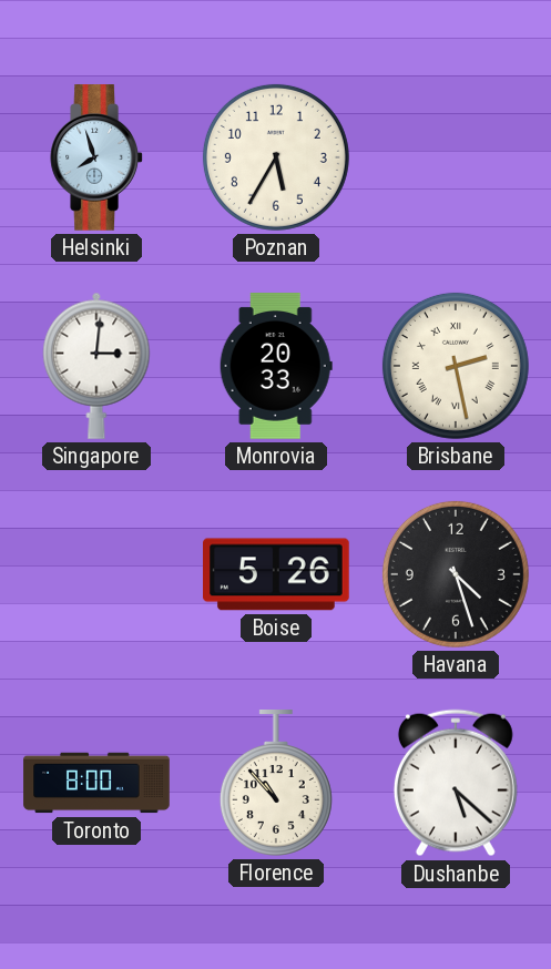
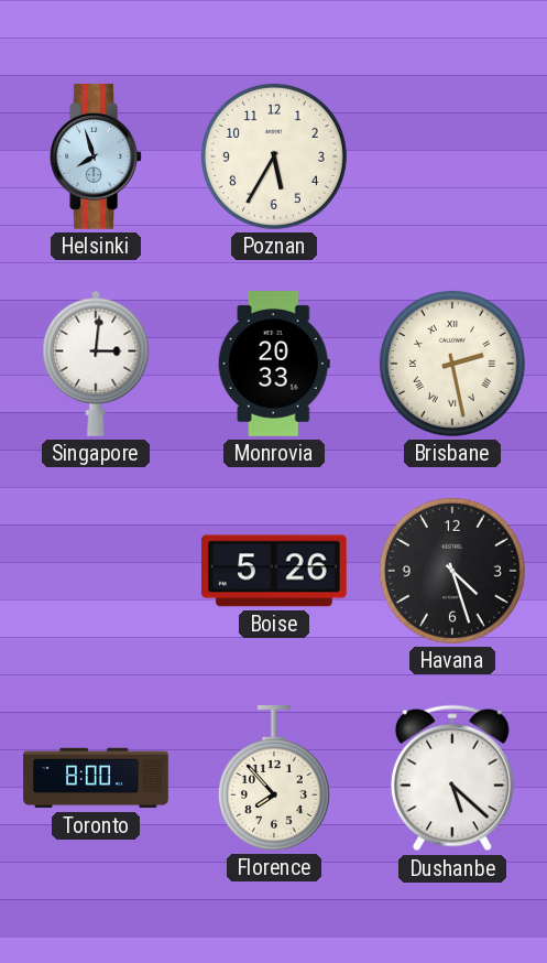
Florence: 10:53 -> 7:53
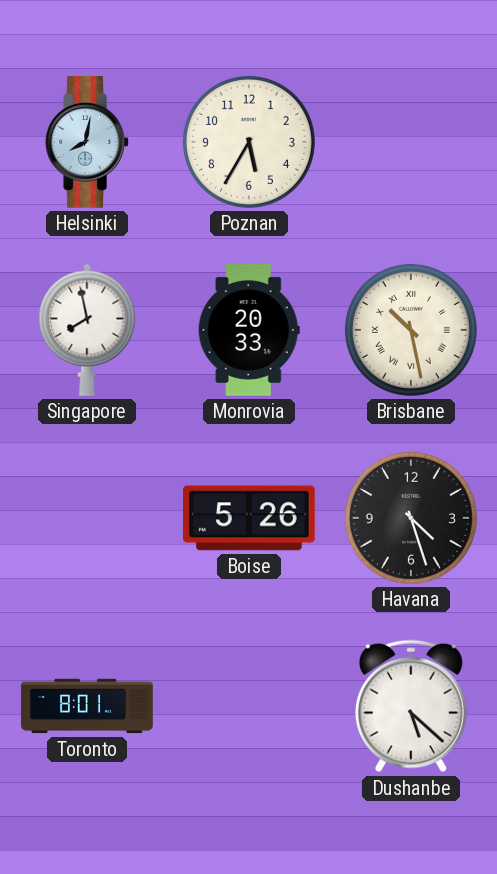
Helsinki: 7:57 -> 8:02
Singapore: 3:01 -> 7:58
Brisbane: 2:28 -> 10:28
Toronto: 8:00 -> 8:01
Florence: 7:53 -> none
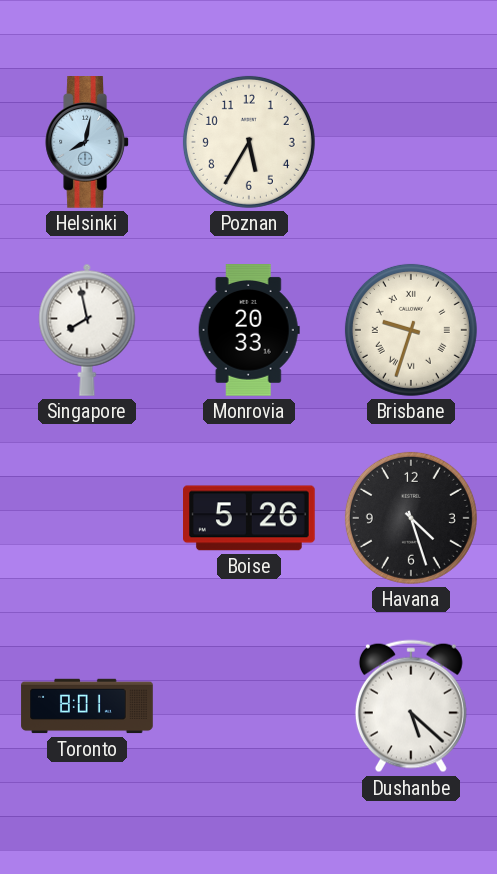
Brisbane: 10:28 -> 9:33
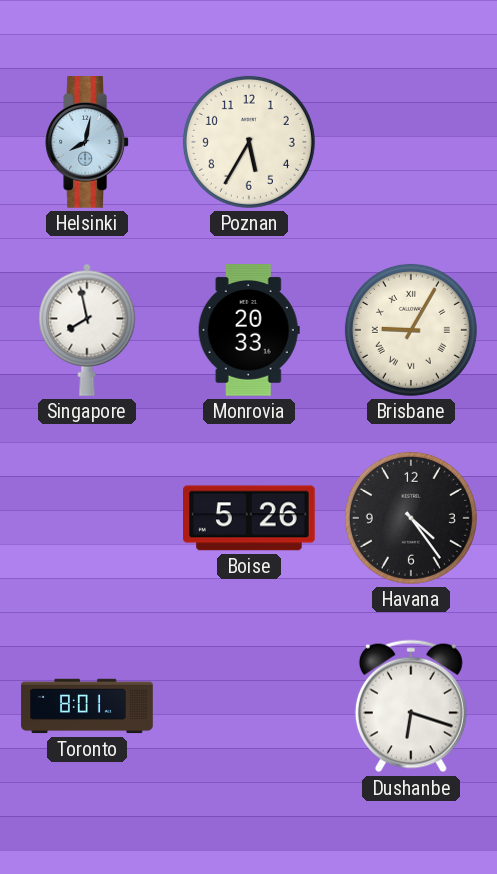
Brisbane: 9:33 -> 9:05
Havana: 4:27 -> 4:24
Dushanbe: 5:22 -> 6:18
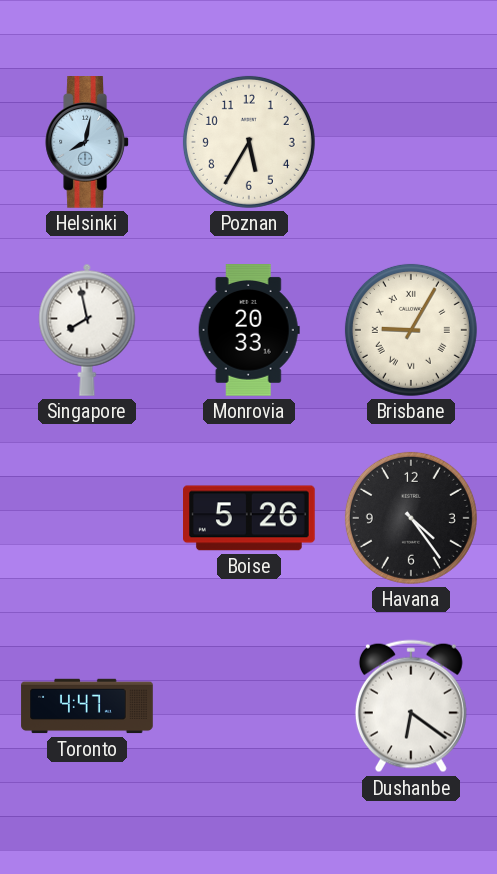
Toronto: 8:01 -> 4:47
Dushanbe: 6:18 -> 6:21
